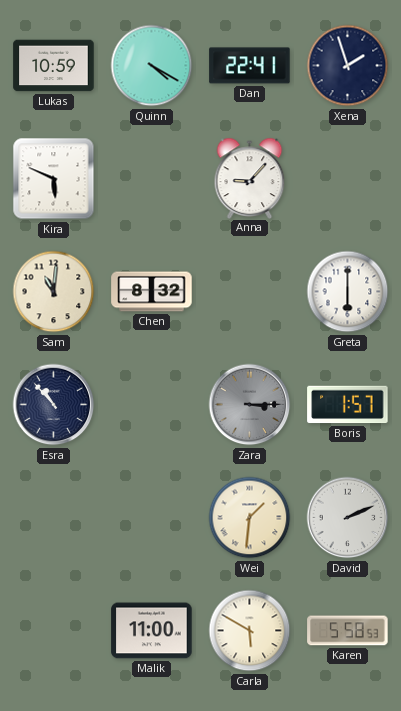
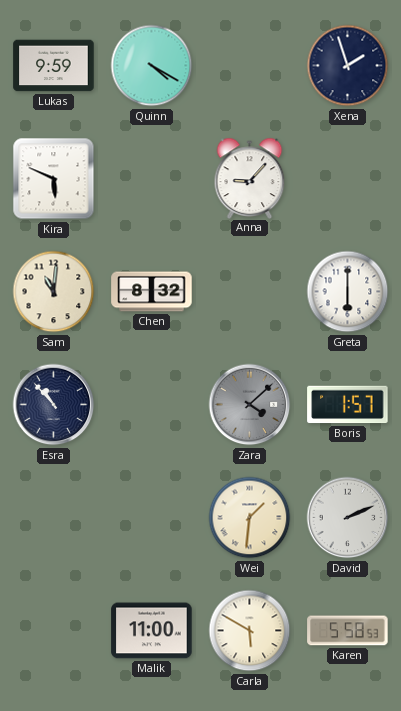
Lukas: 10:59 -> 9:59
Dan: 22:41 -> none
Zara: 3:15 -> 4:08
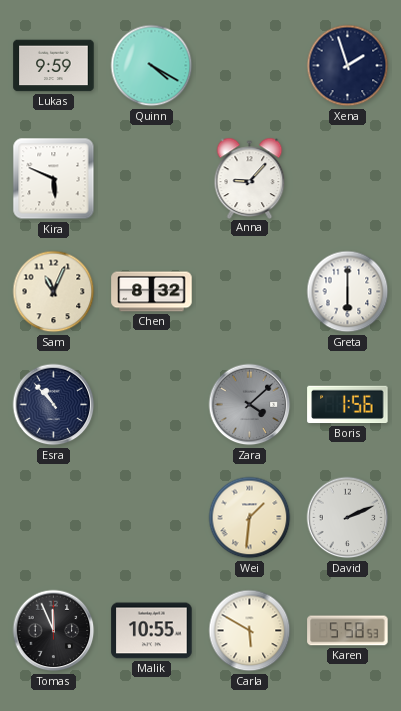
Sam: 11:01 -> 11:04
Boris: 1:57 -> 1:56
Tomas: none -> 11:56
Malik: 11:00 -> 10:55
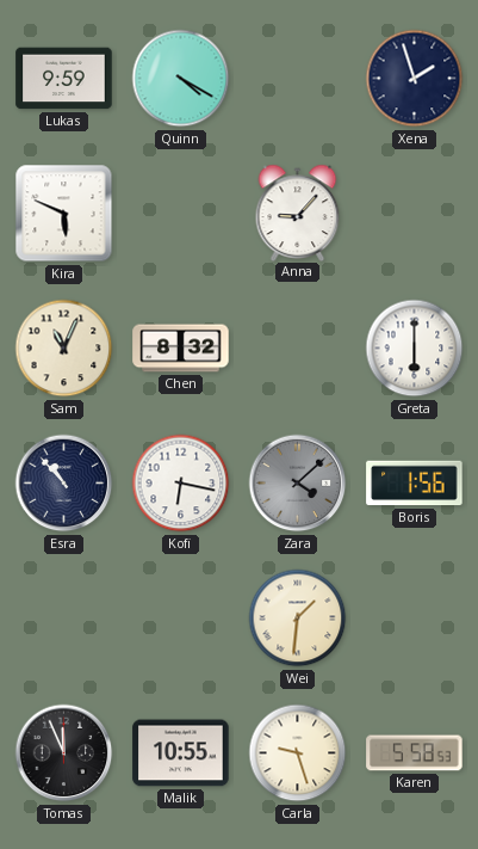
Kofi: none -> 6:17
David: 2:11 -> none
Carla: 5:50 -> 9:27
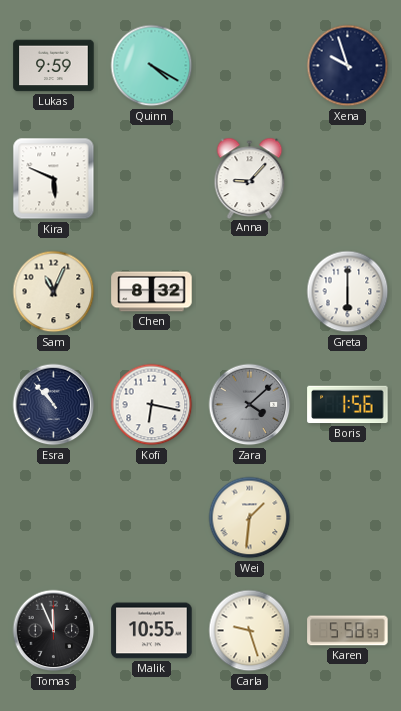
Xena: 1:57 -> 9:57
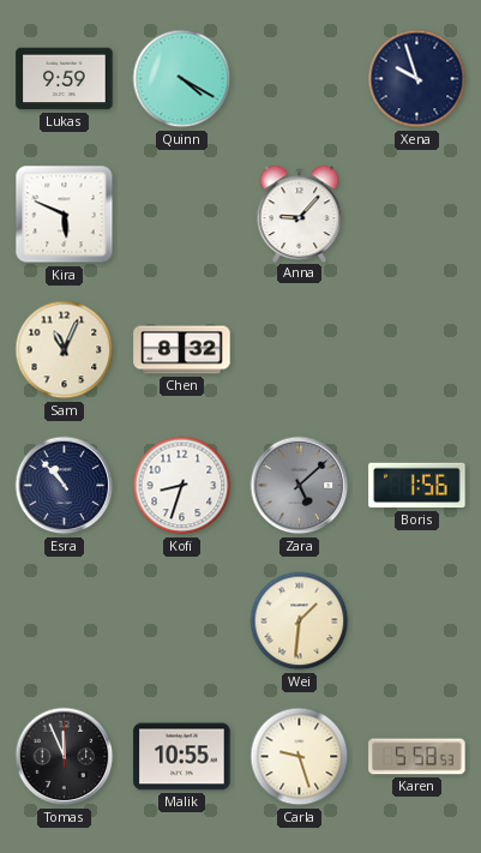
Greta: 6:00 -> none
Kofi: 6:17 -> 8:33
Zara: 4:08 -> 5:08
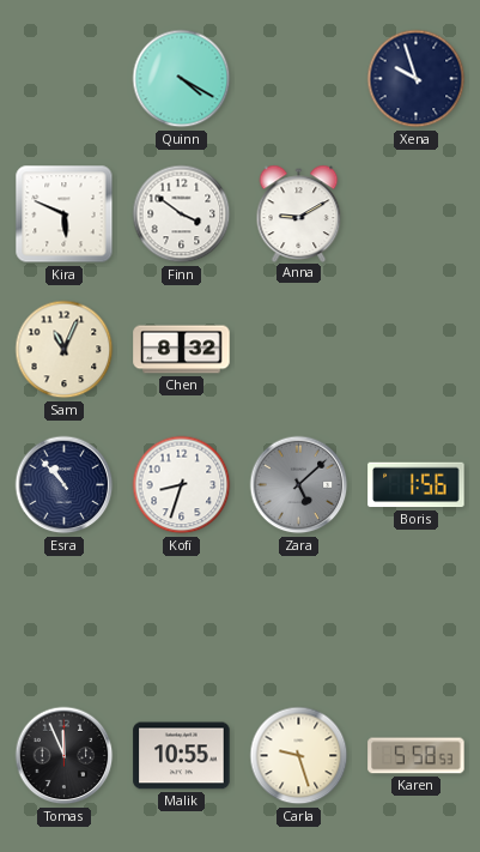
Lukas: 9:59 -> none
Finn: none -> 3:51
Anna: 9:07 -> 9:10
Wei: 1:31 -> none
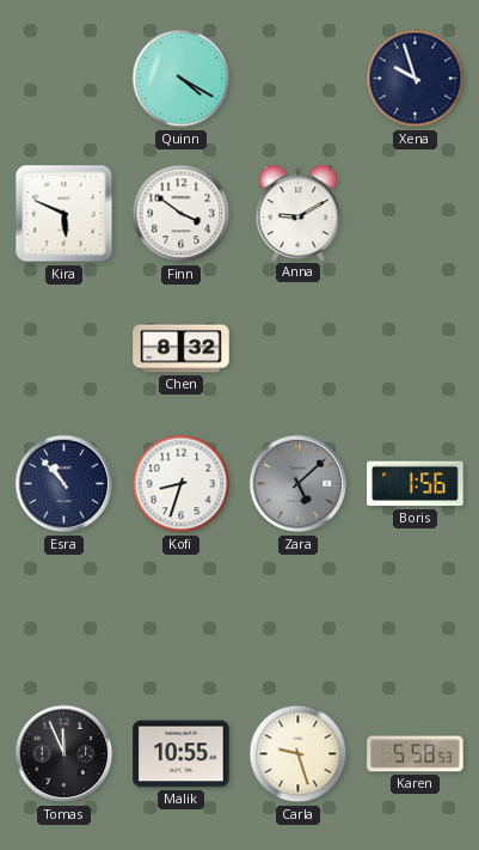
Sam: 11:04 -> none
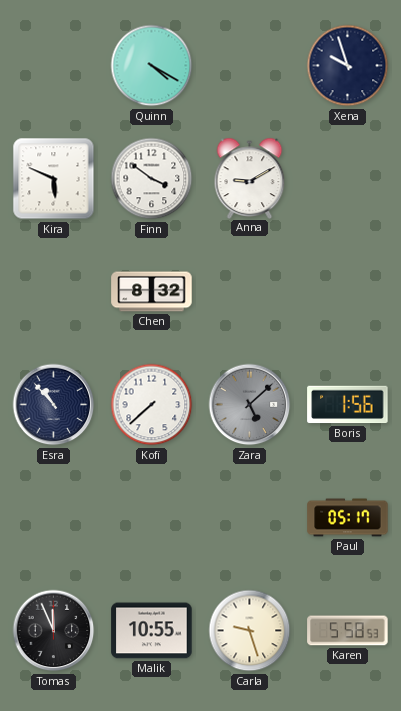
Kofi: 8:33 -> 7:38
Paul: none -> 05:17
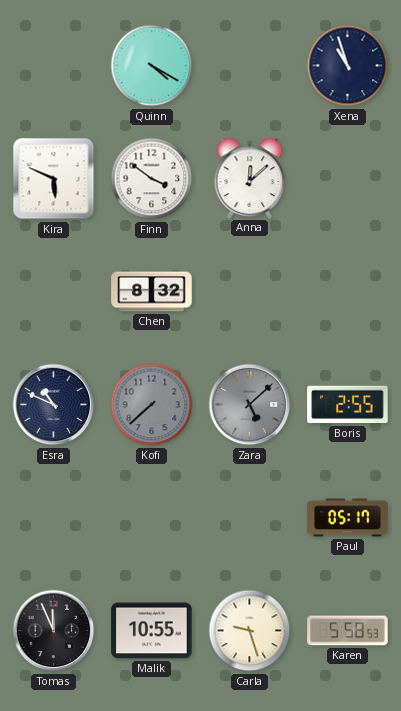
Xena: 9:57 -> 10:57
Anna: 9:10 -> 12:08
Esra: 10:53 -> 10:49
Kofi dial: white -> grey
Boris: 1:56 -> 2:55
